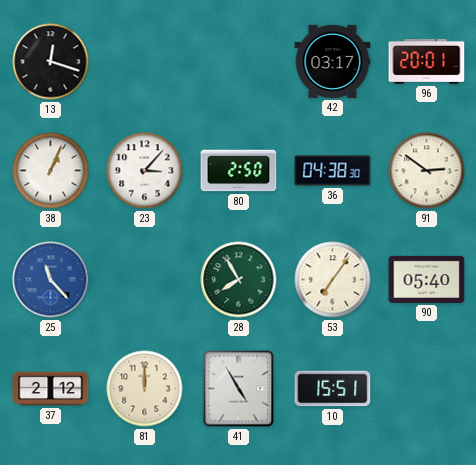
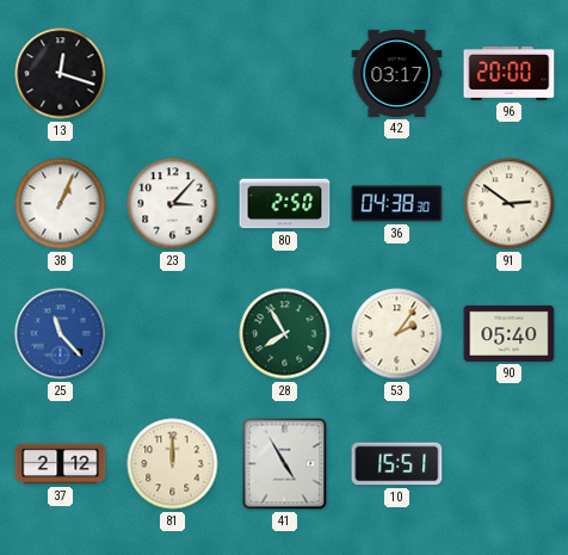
96: 20:01 -> 20:00
53: 7:06 -> 2:06
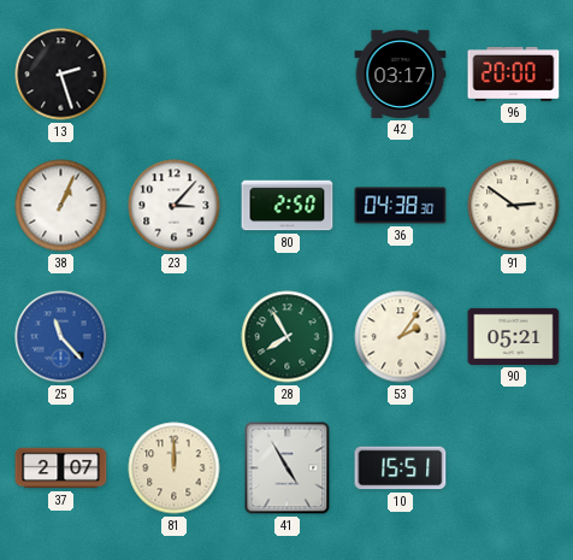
13: 12:18 -> 2:27
90: 05:40 -> 05:21
37: 2:12 -> 2:07
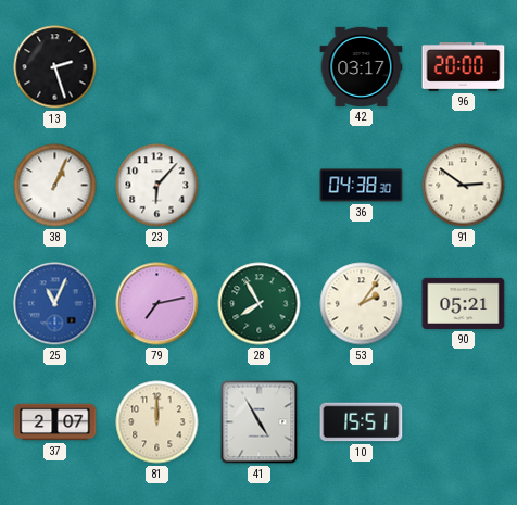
23: 3:07 -> 6:07
80: 2:50 -> none
25: 11:23 -> 11:04
79: none -> 7:13
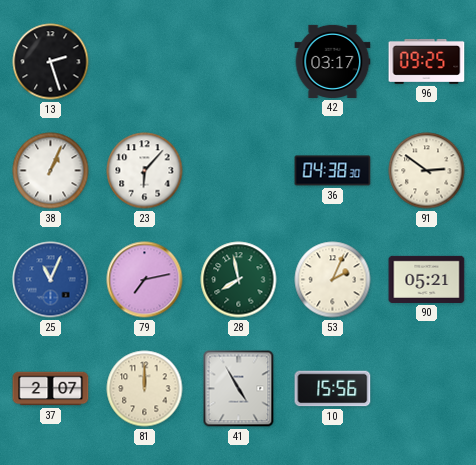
96: 20:00 -> 09:25
28: 7:55 -> 7:58
53: 2:06 -> 2:04
10: 15:51 -> 15:56
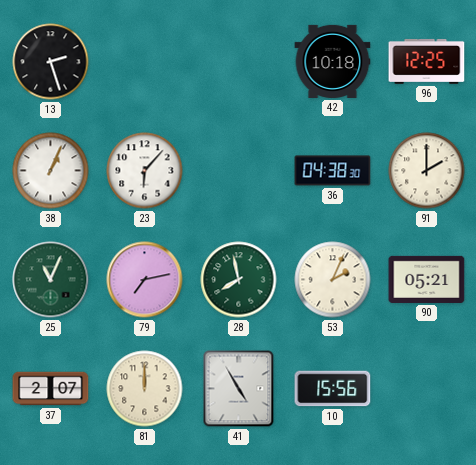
42: 03:17 -> 10:18
96: 09:25 -> 12:25
91: 2:51 -> 2:00
25 dial: blue -> green
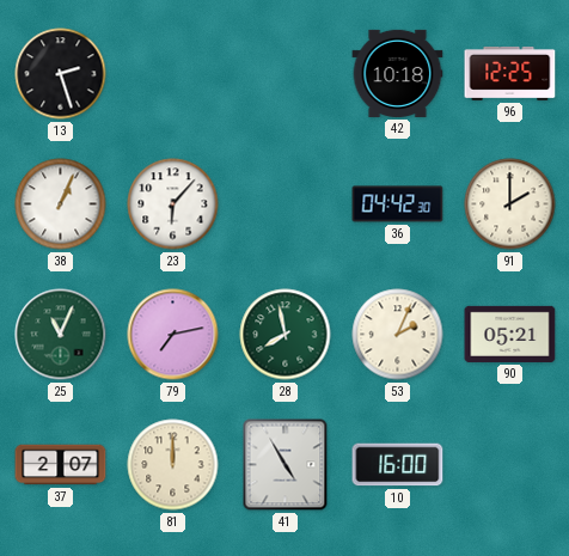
36: 04:38 -> 04:42
10: 15:56 -> 16:00
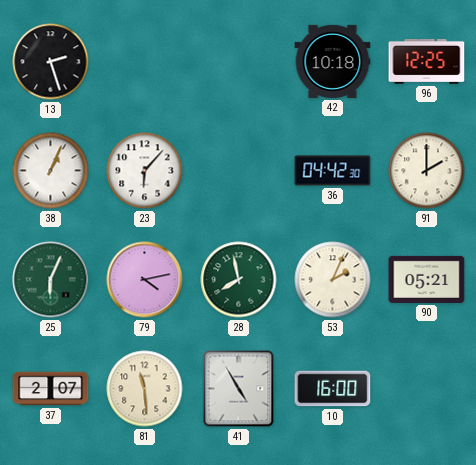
25: 11:04 -> 6:04
79: 7:13 -> 4:13
81: 12:00 -> 11:29
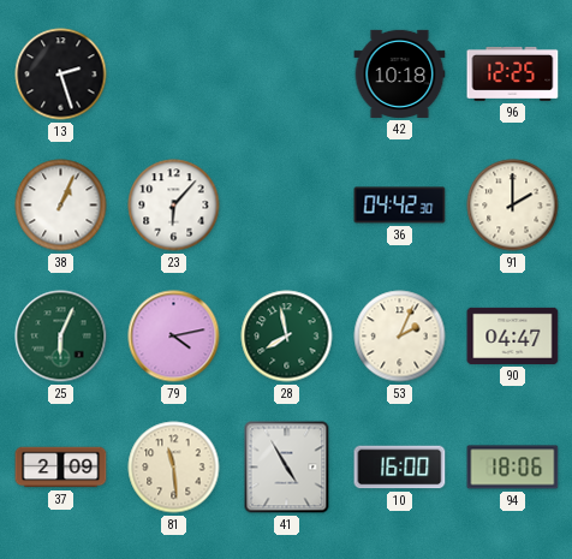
90: 05:21 -> 04:47
37: 2:07 -> 2:09
94: none -> 18:06
